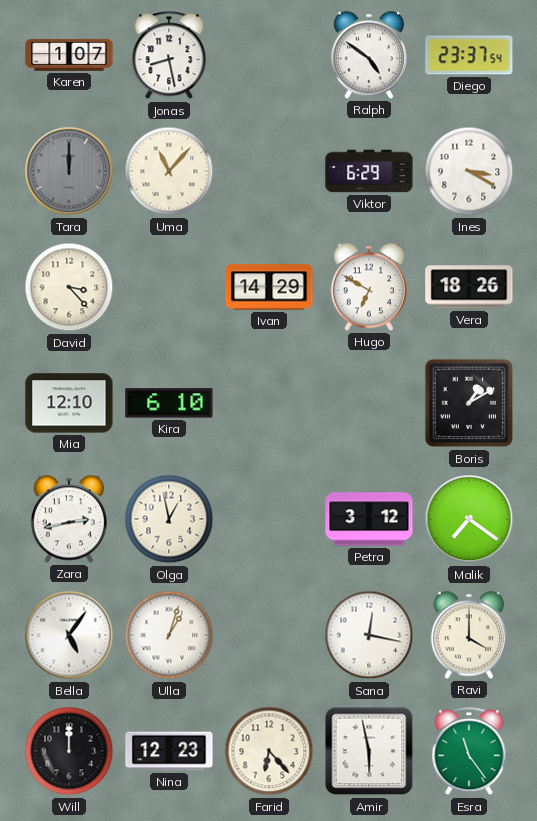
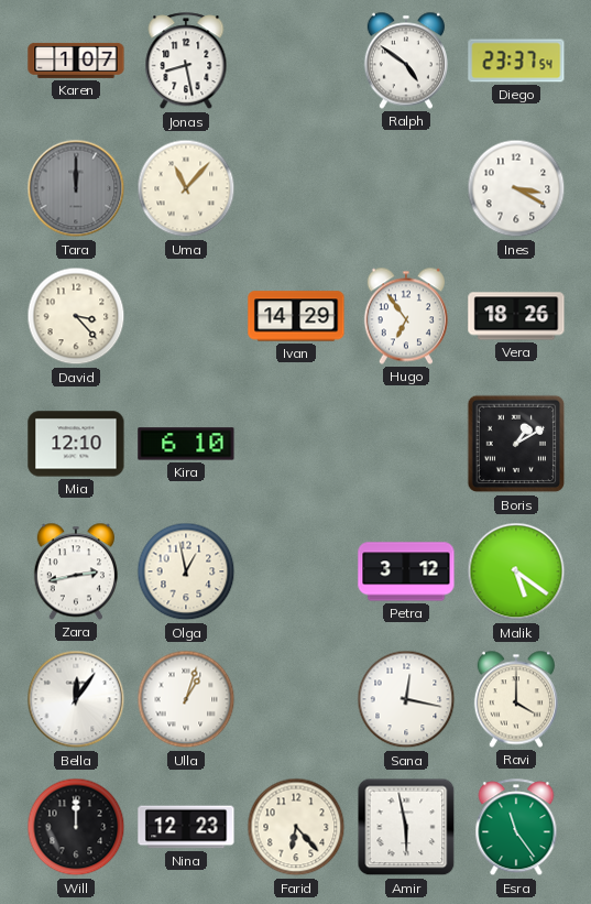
Viktor: 6:29 -> none
Hugo: 6:50 -> 6:54
Malik: 7:21 -> 5:21
Bella: 5:06 -> 12:06
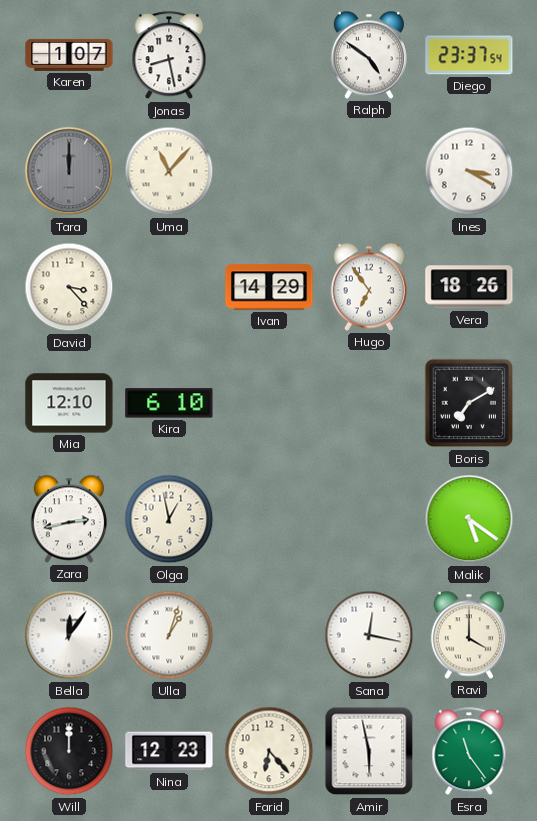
Boris: 1:10 -> 7:10
Petra: 3:12 -> none
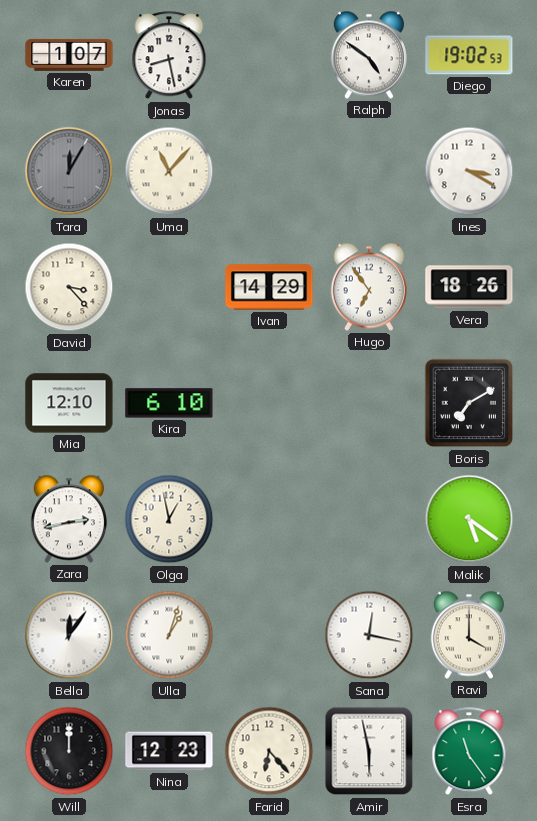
Diego: 23:37 -> 19:02
Tara: 12:00 -> 12:05
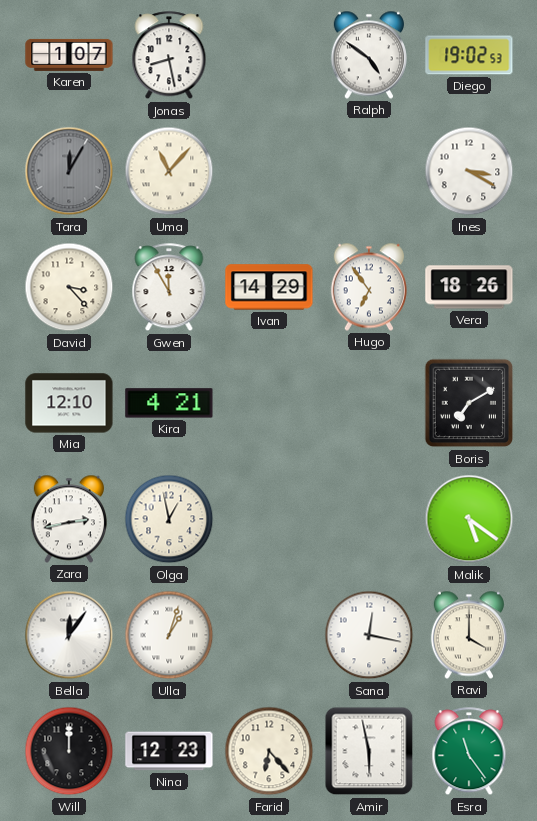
Gwen: none -> 11:55
Kira: 6:10 -> 4:21
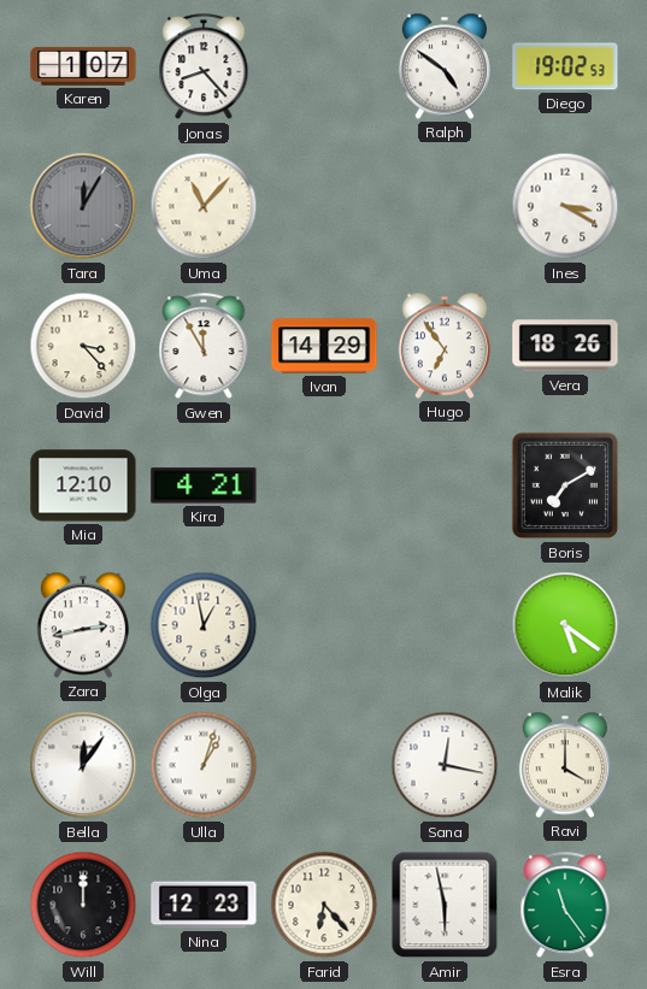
Jonas: 8:28 -> 8:23
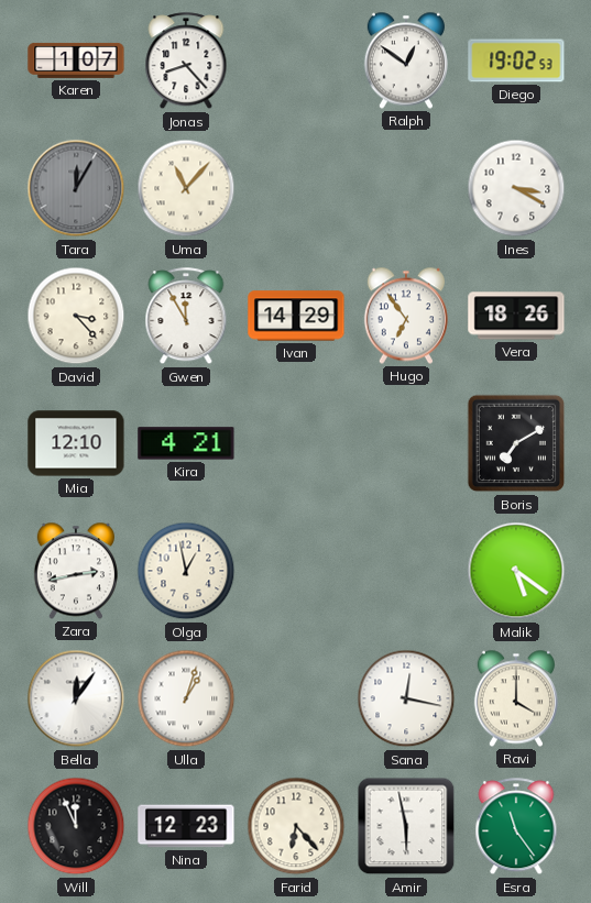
Ralph: 4:51 -> 12:51
Will: 12:00 -> 11:56
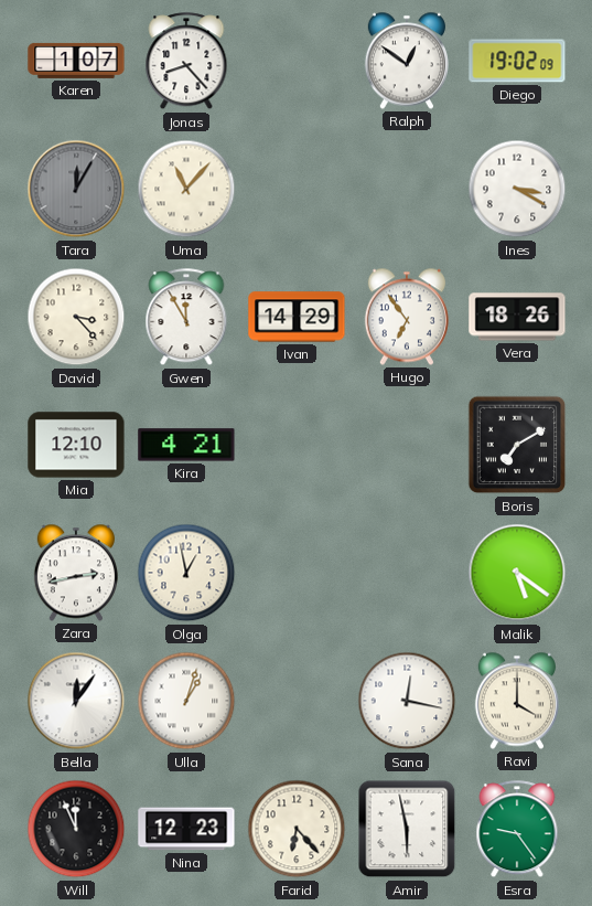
Diego: 19:02:53 -> 19:02:09
Esra: 11:24 -> 9:24
